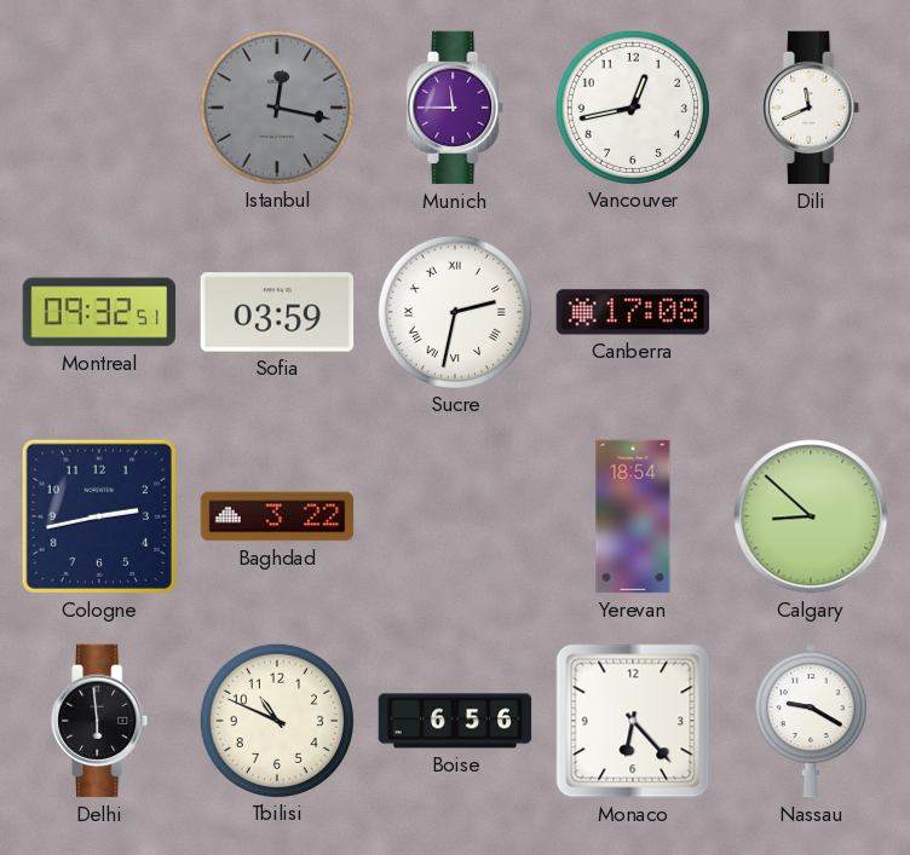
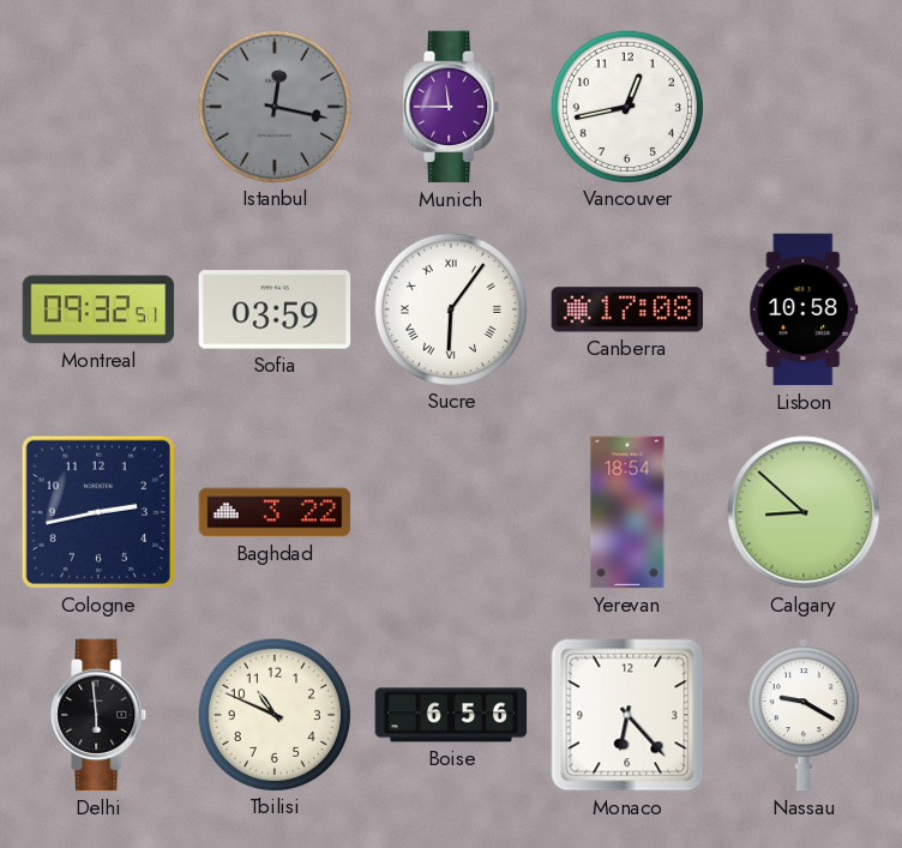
Dili: 11:41 -> none
Sucre: 2:32 -> 6:06
Lisbon: none -> 10:58
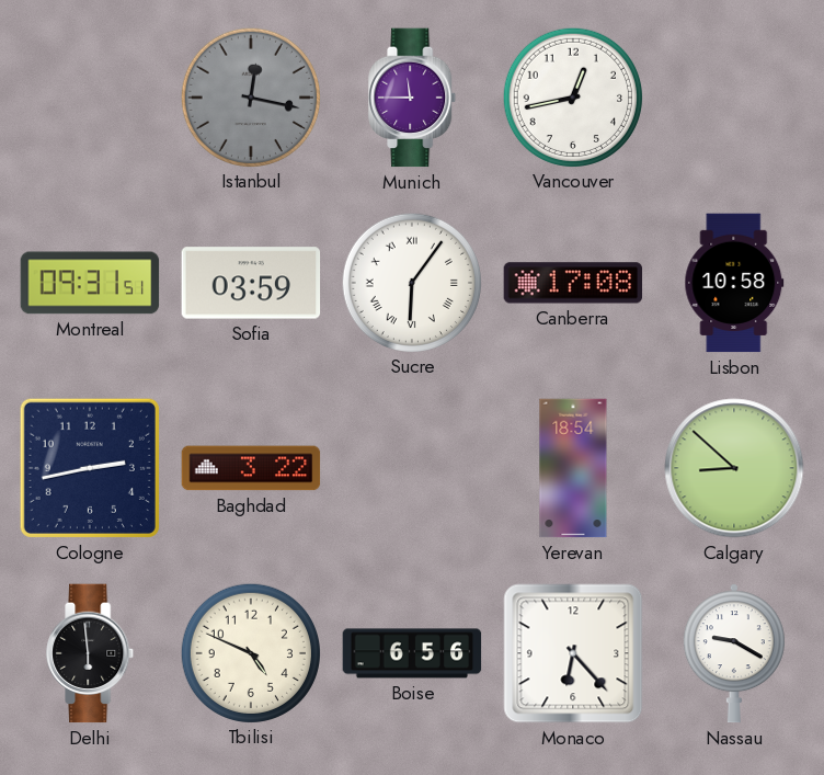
Montreal: 09:32 -> 09:31
Tbilisi: 10:49 -> 4:49
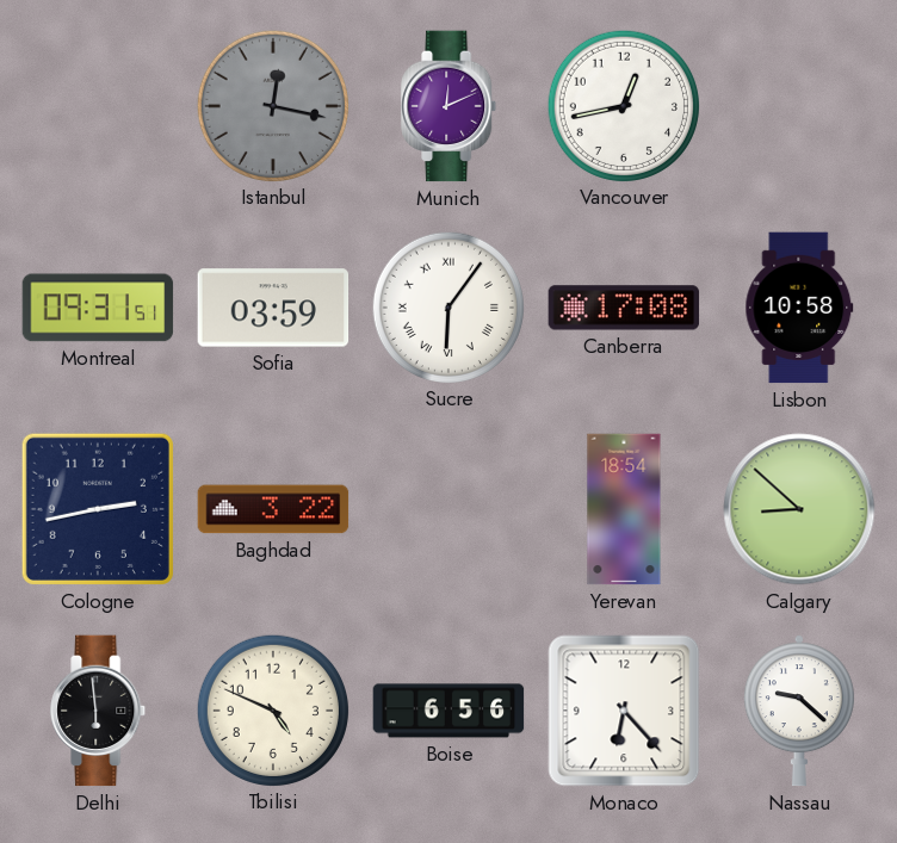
Munich: 11:45 -> 12:11
Nassau: 9:20 -> 9:22
